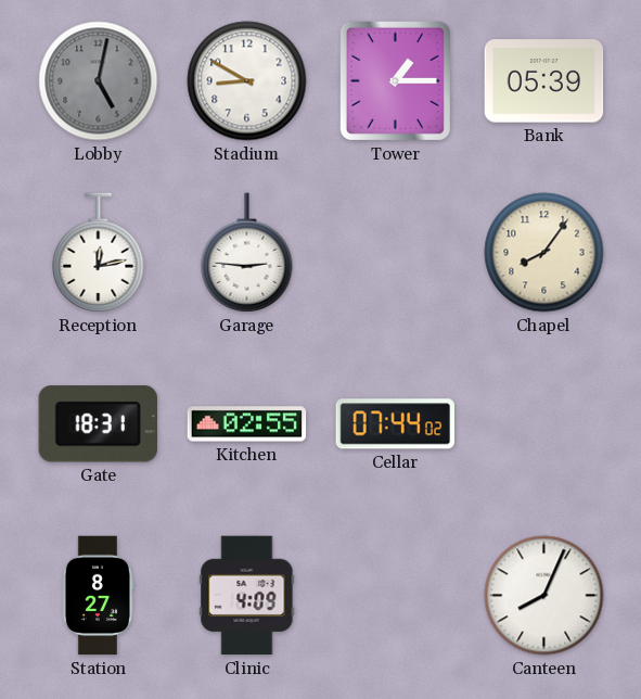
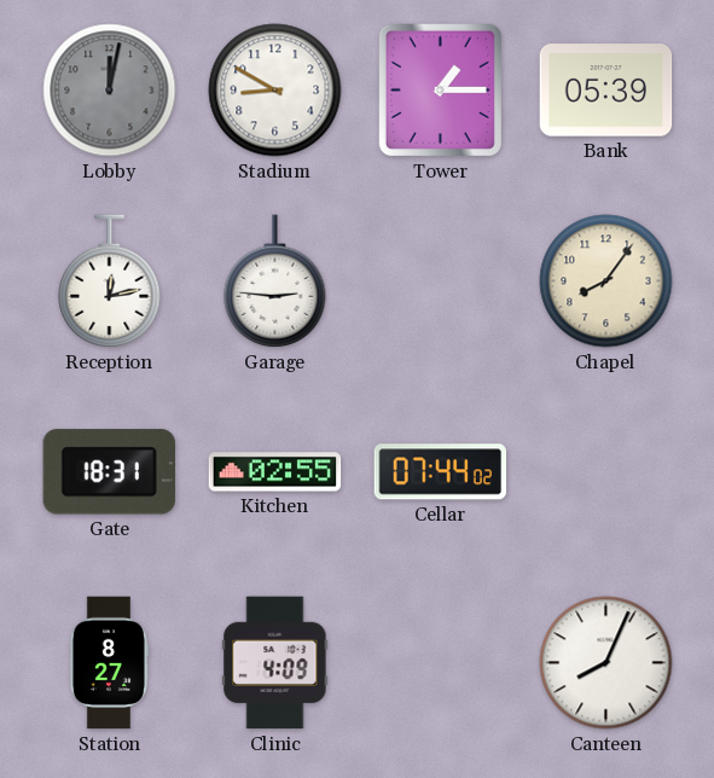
Lobby: 5:02 -> 12:02
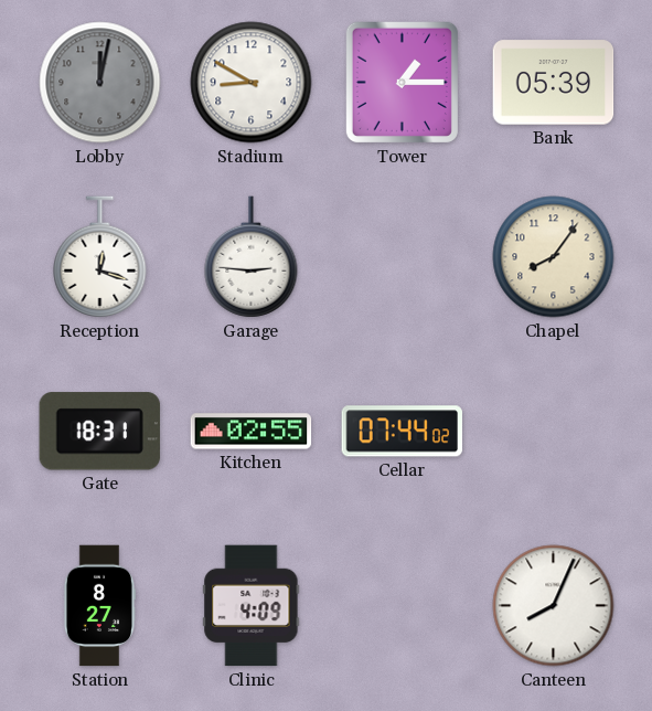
Reception: 12:13 -> 12:18
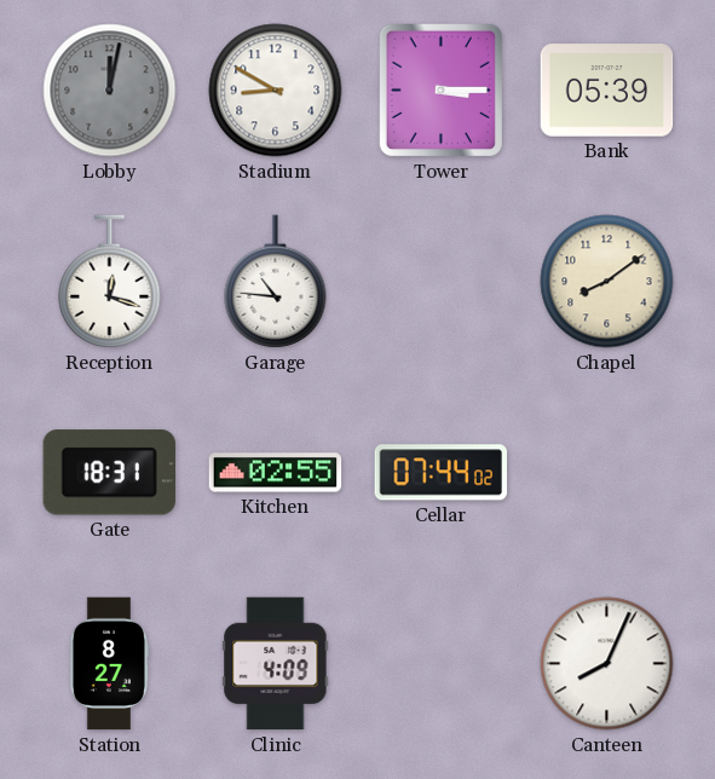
Tower: 1:15 -> 3:15
Garage: 2:46 -> 10:46
Chapel: 8:06 -> 8:09
